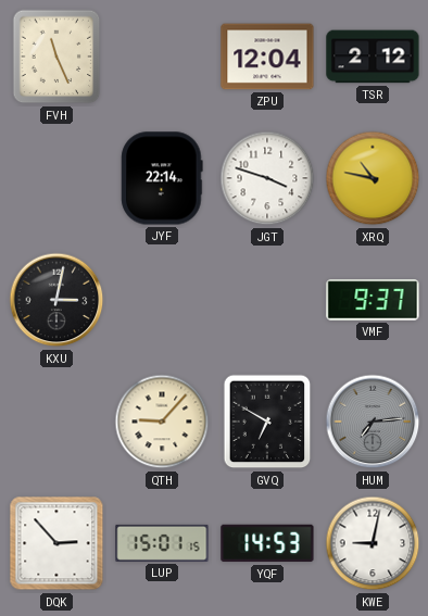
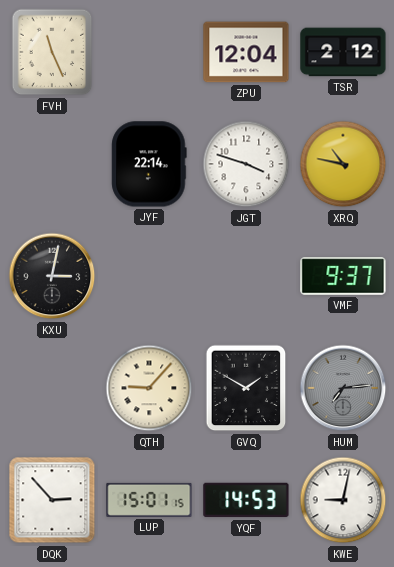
GVQ: 6:50 -> 1:50
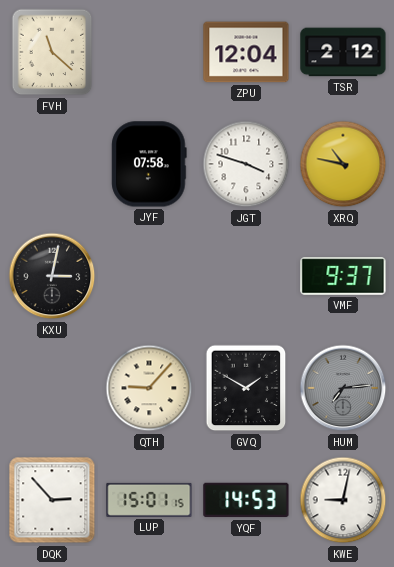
FVH: 11:26 -> 11:22
JYF: 22:14 -> 07:58
